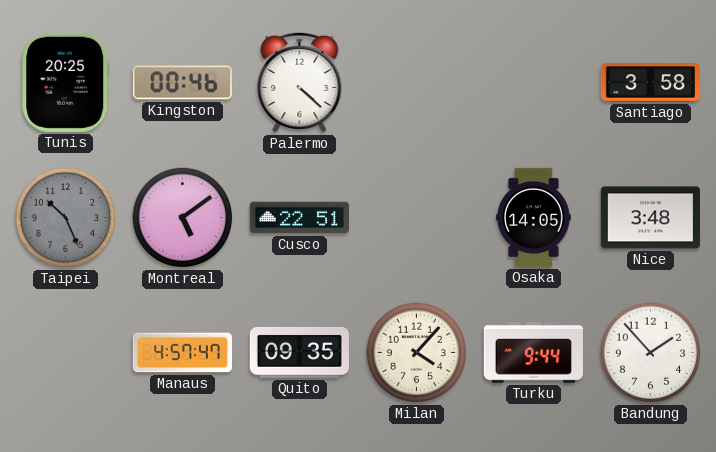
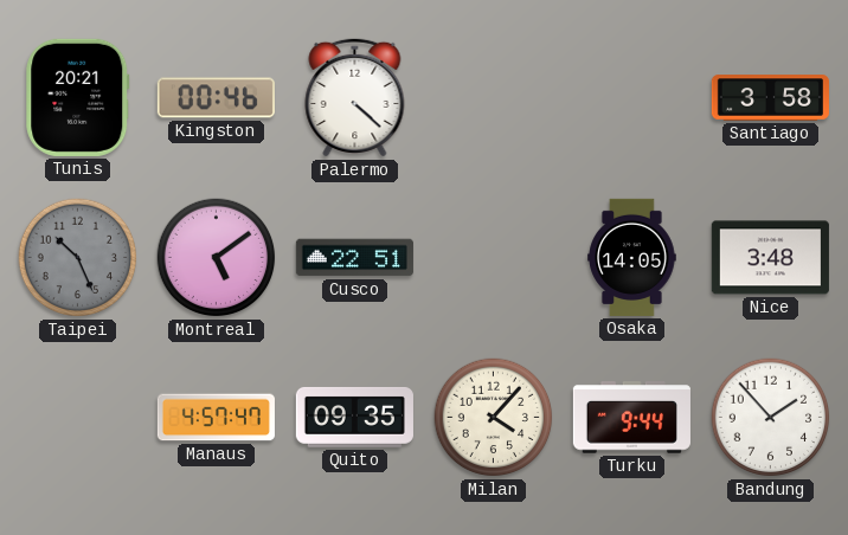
Tunis: 20:25 -> 20:21
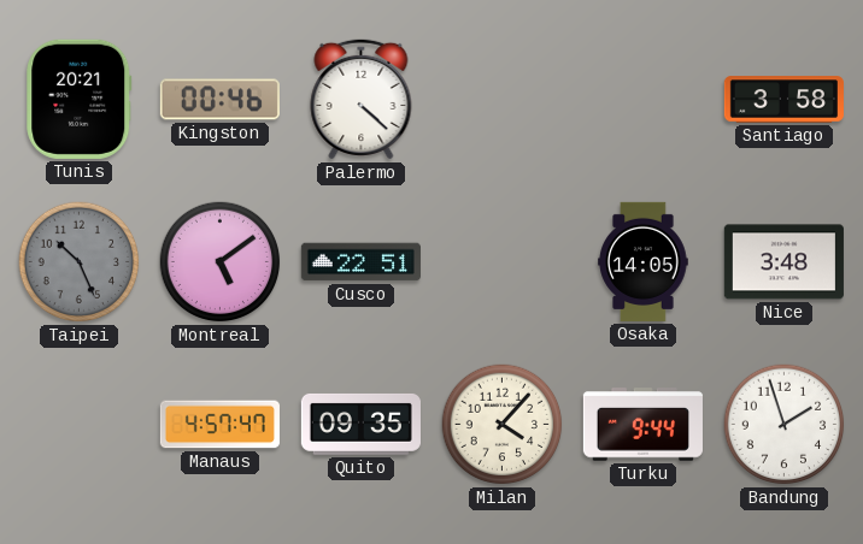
Bandung: 1:53 -> 1:57
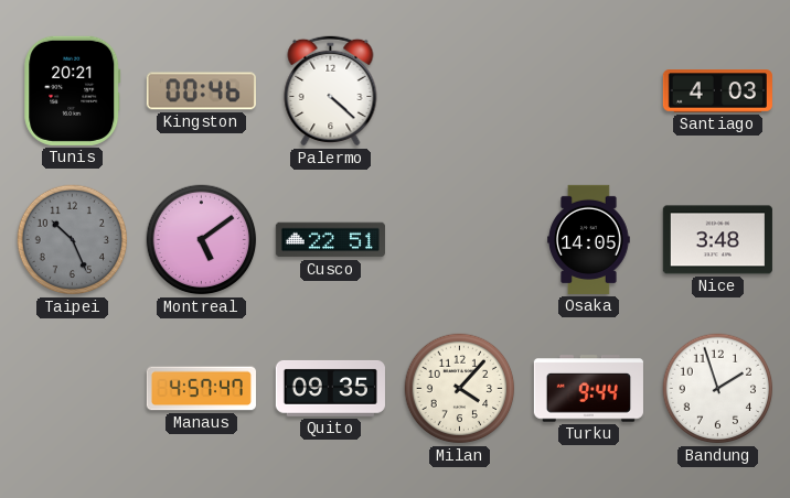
Santiago: 3:58 -> 4:03
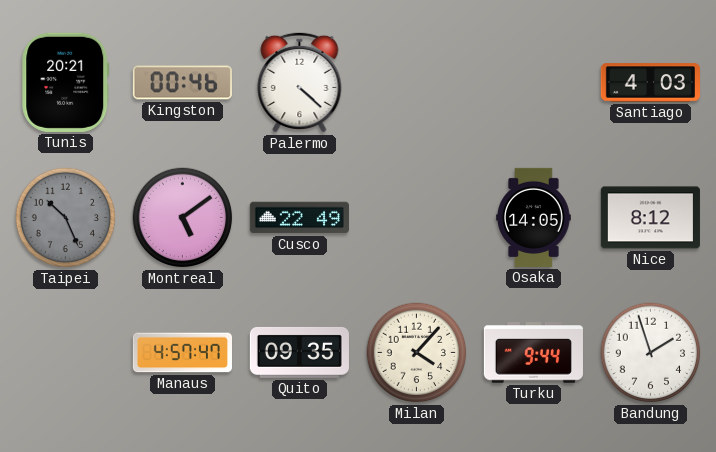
Cusco: 22:51 -> 22:49
Nice: 3:48 -> 8:12
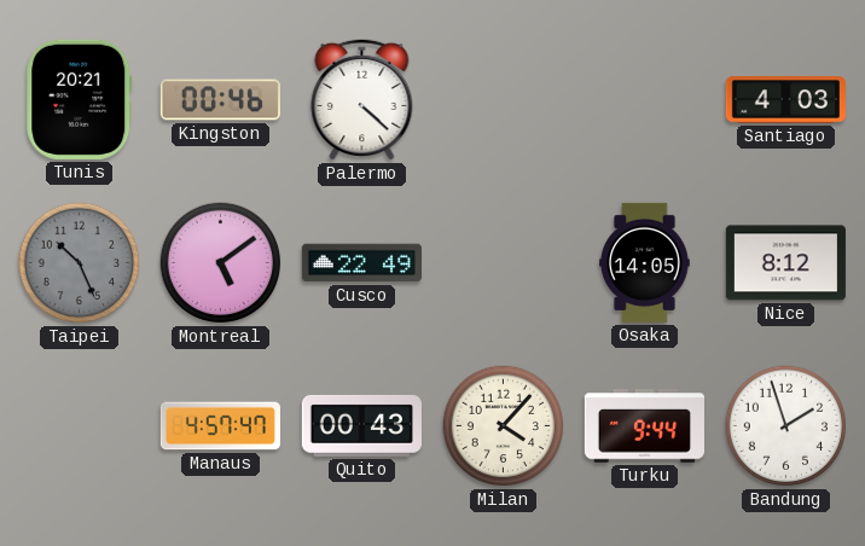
Quito: 09:35 -> 00:43
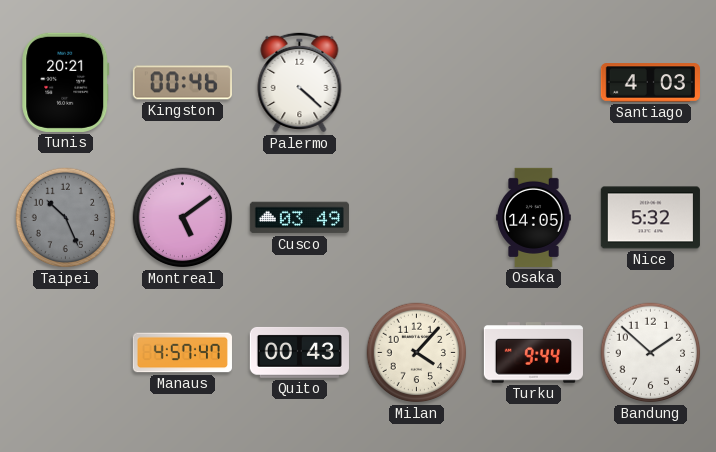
Cusco: 22:49 -> 03:49
Nice: 8:12 -> 5:32
Bandung: 1:57 -> 1:52
